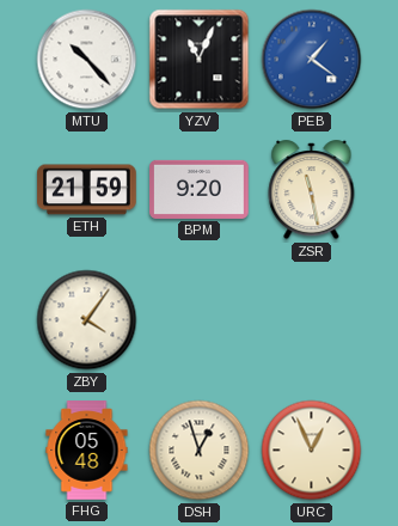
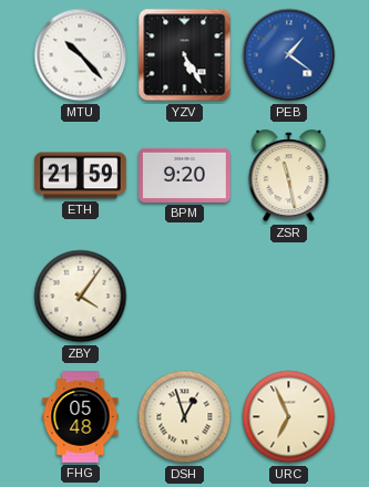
YZV: 11:04 -> 5:25
URC: 12:56 -> 6:56
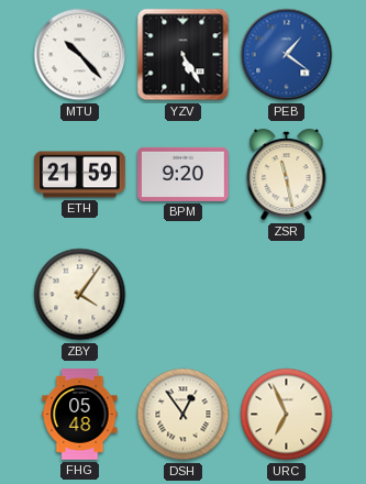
DSH: 12:57 -> 12:54
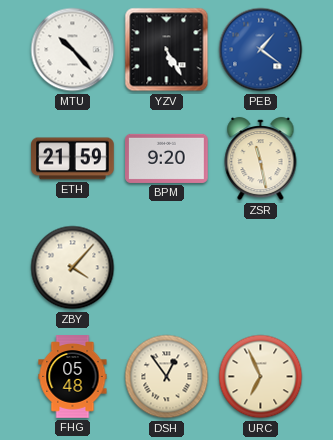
ZBY: 4:06 -> 4:07
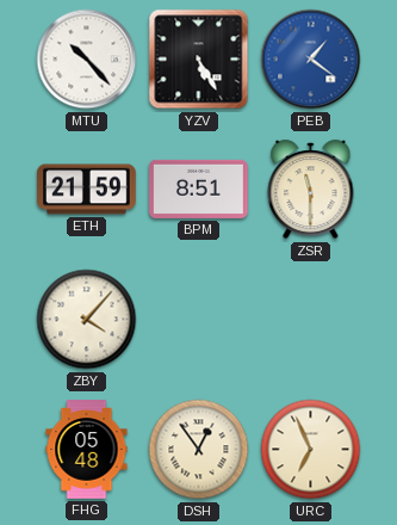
BPM: 9:20 -> 8:51
ZSR: 11:28 -> 11:30
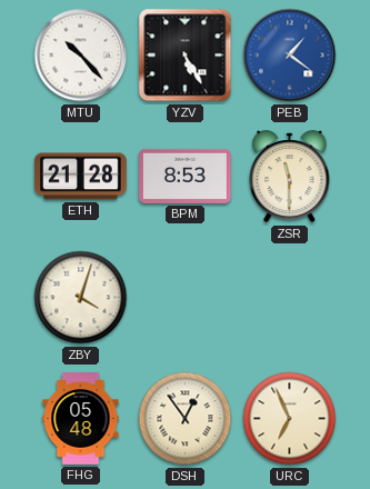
ETH: 21:59 -> 21:28
BPM: 8:51 -> 8:53
ZBY: 4:07 -> 4:03
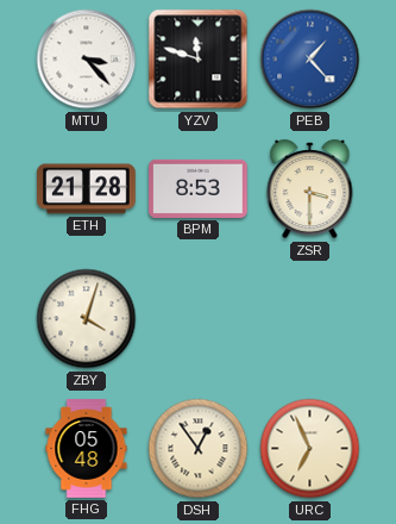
MTU: 10:23 -> 3:23
YZV: 5:25 -> 11:48
PEB: 1:21 -> 1:23
ZSR: 11:30 -> 3:30
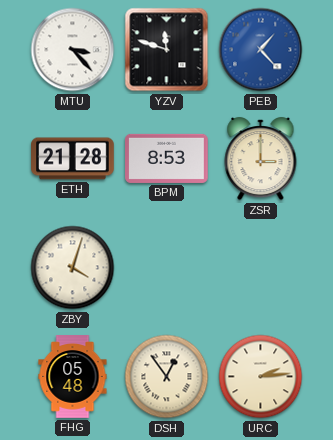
ZSR: 3:30 -> 3:00
URC: 6:56 -> 2:14
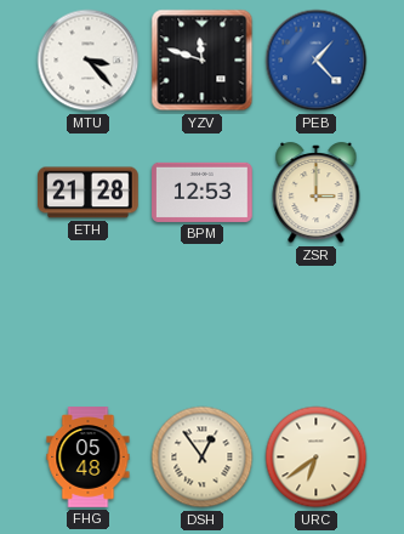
BPM: 8:53 -> 12:53
ZBY: 4:03 -> none
URC: 2:14 -> 6:39
